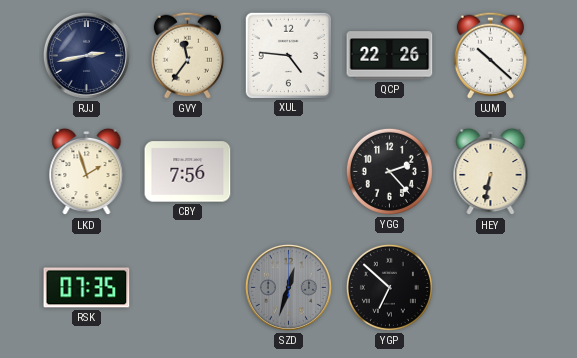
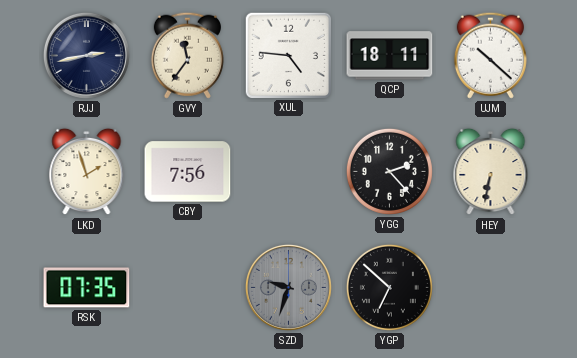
QCP: 22:26 -> 18:11
SZD: 12:33 -> 9:33
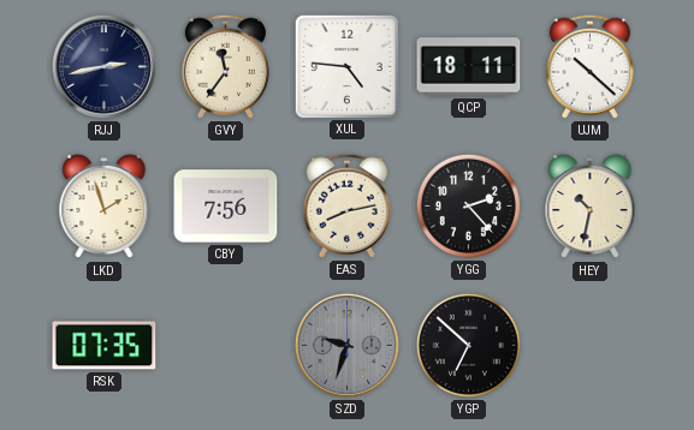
EAS: none -> 8:13
HEY: 6:32 -> 10:32
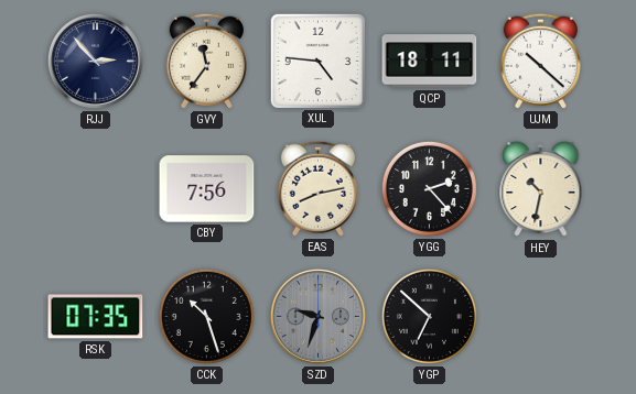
RJJ: 2:43 -> 2:53
LKD: 1:57 -> none
CCK: none -> 10:27
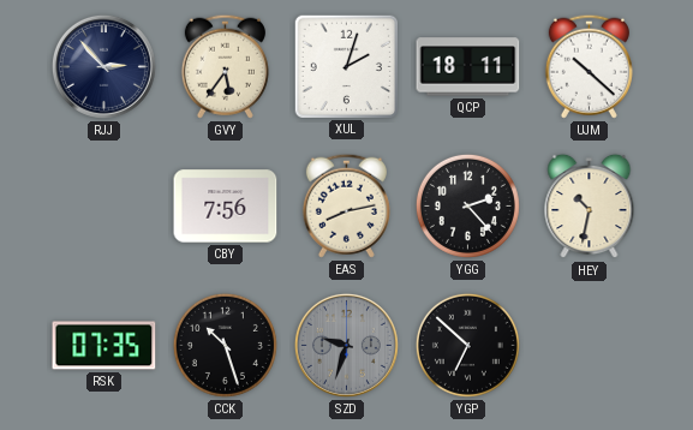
GVY: 11:36 -> 5:36
XUL: 4:46 -> 2:03
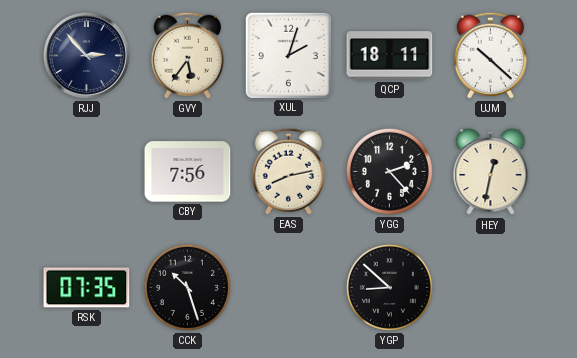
HEY: 10:32 -> 12:32
SZD: 9:33 -> none
YGP: 6:52 -> 8:52
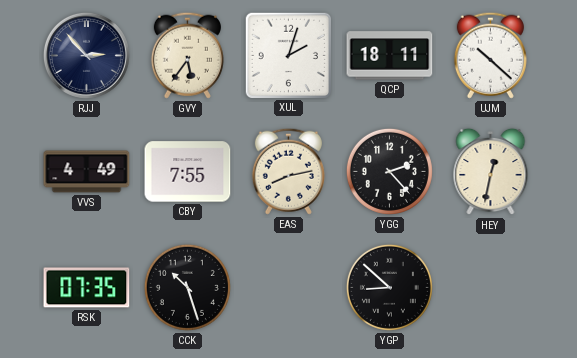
VVS: none -> 4:49
CBY: 7:56 -> 7:55
